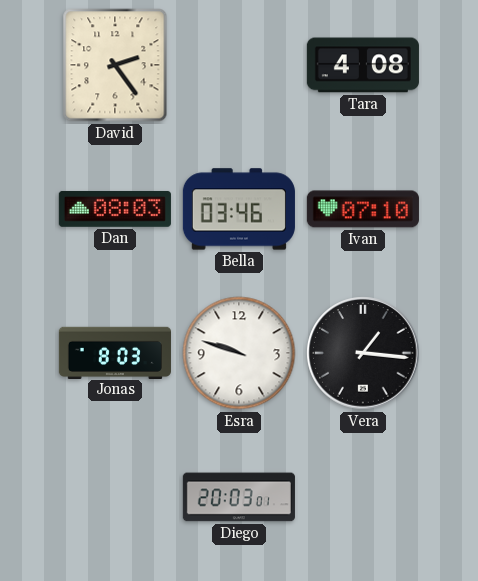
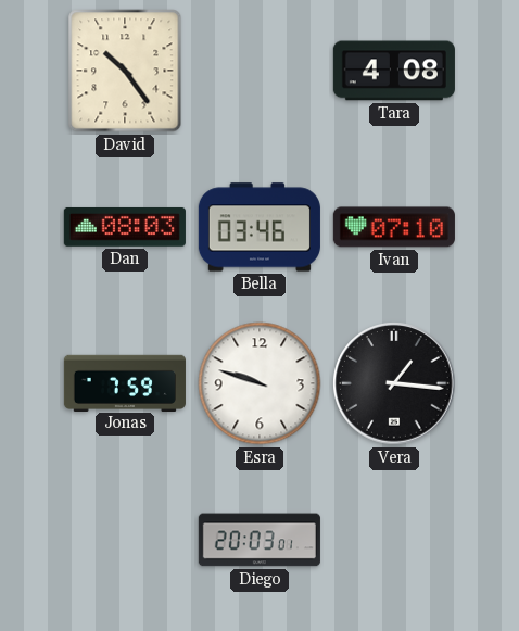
David: 2:24 -> 10:24
Jonas: 8:03 -> 7:59
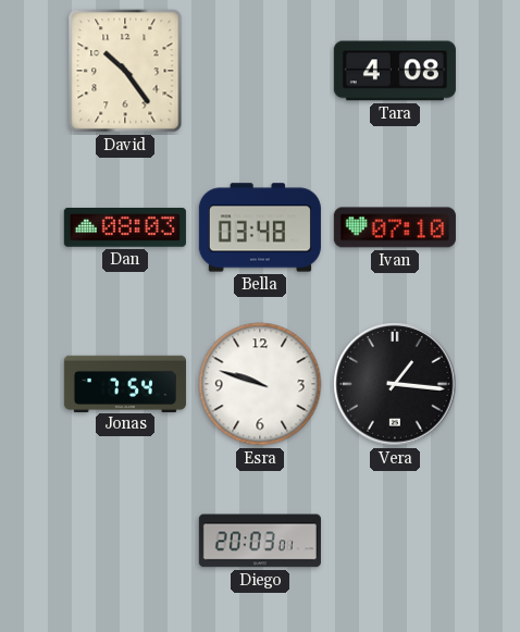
Bella: 03:46 -> 03:48
Jonas: 7:59 -> 7:54
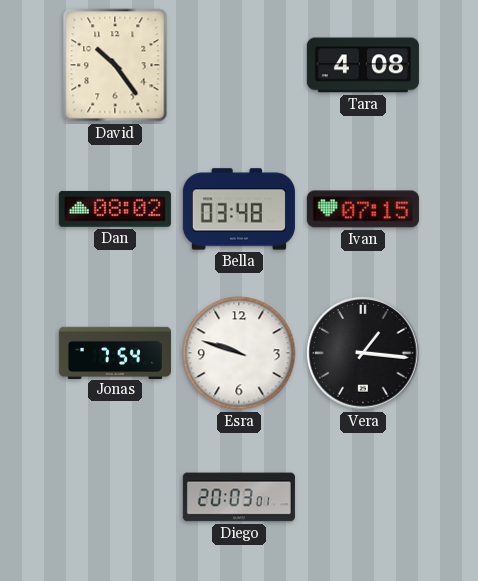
Dan: 08:03 -> 08:02
Ivan: 07:10 -> 07:15
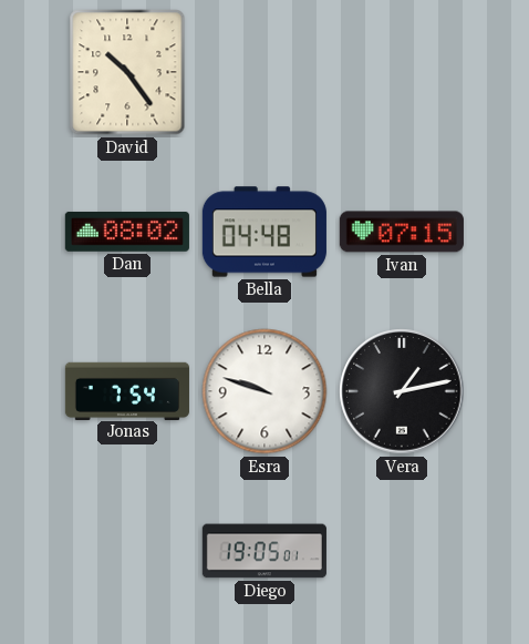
Tara: 4:08 -> none
Bella: 03:48 -> 04:48
Vera: 1:16 -> 1:13
Diego: 20:03 -> 19:05
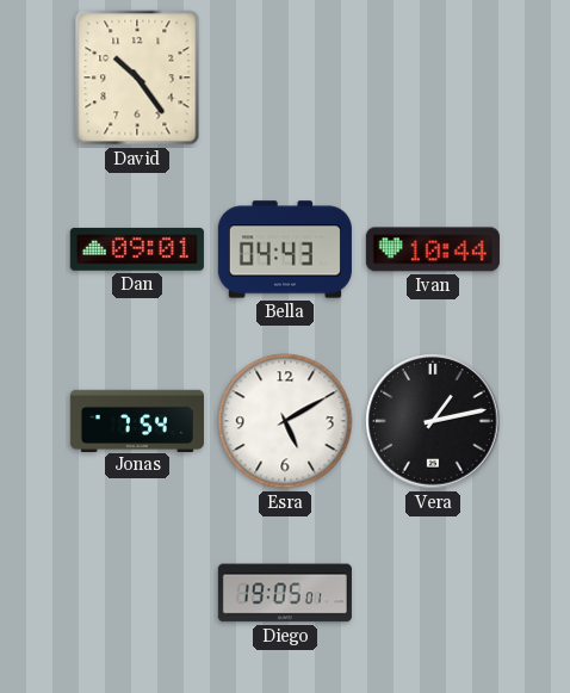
Dan: 08:02 -> 09:01
Bella: 04:48 -> 04:43
Ivan: 07:15 -> 10:44
Esra: 9:48 -> 5:10
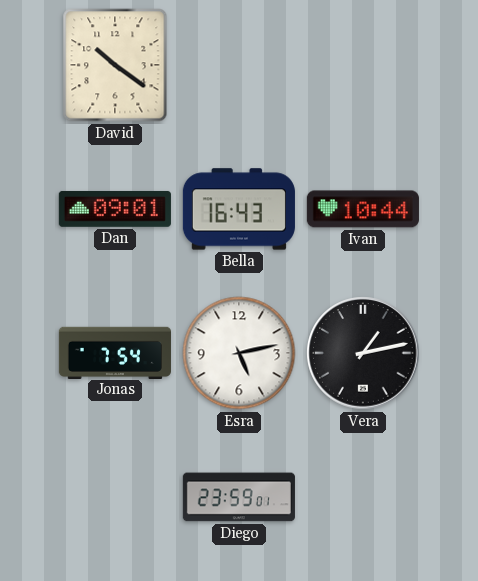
David: 10:24 -> 10:21
Bella: 04:43 -> 16:43
Esra: 5:10 -> 5:13
Diego: 19:05 -> 23:59
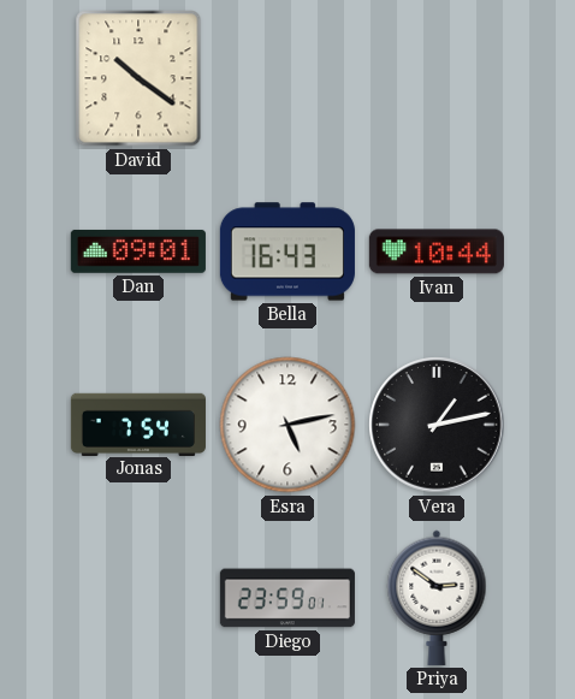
Priya: none -> 2:51
